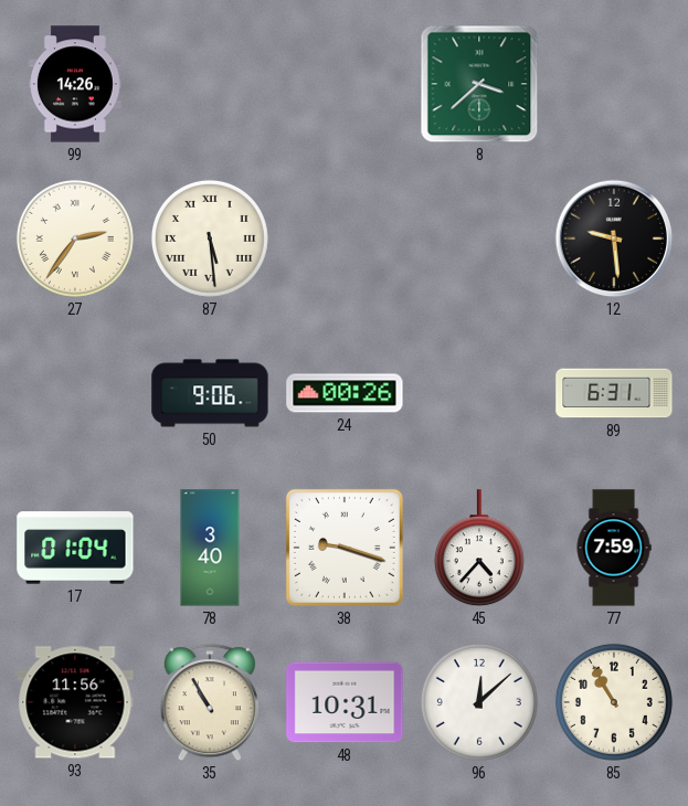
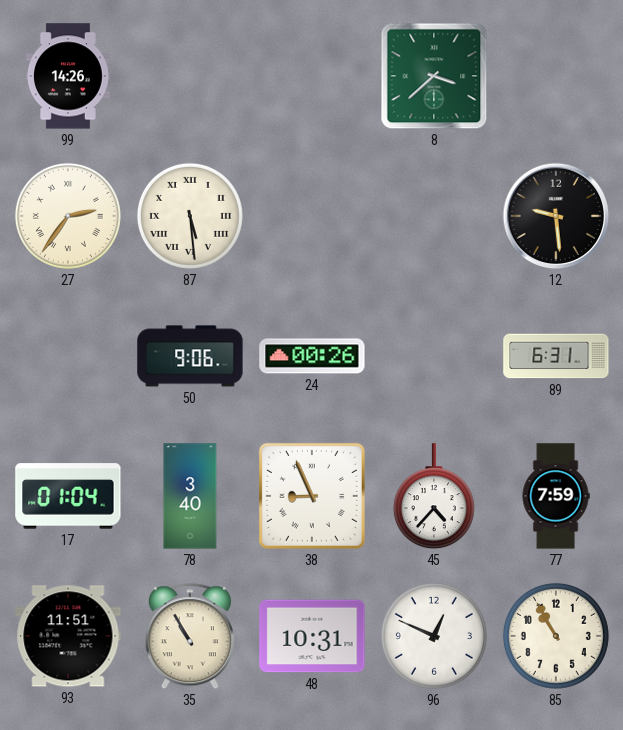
38: 9:18 -> 8:56
93: 11:56 -> 11:51
96: 12:08 -> 12:49
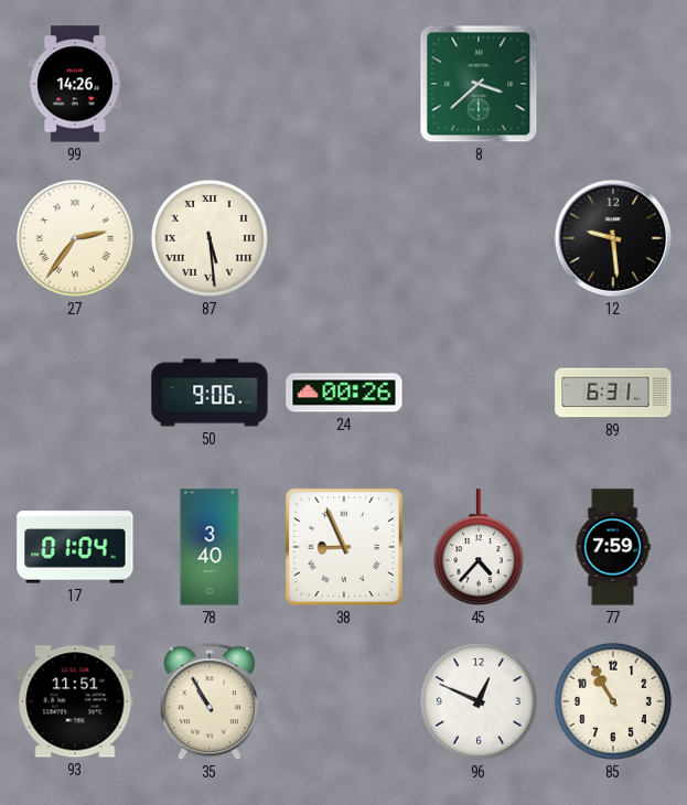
48: 10:31 -> none
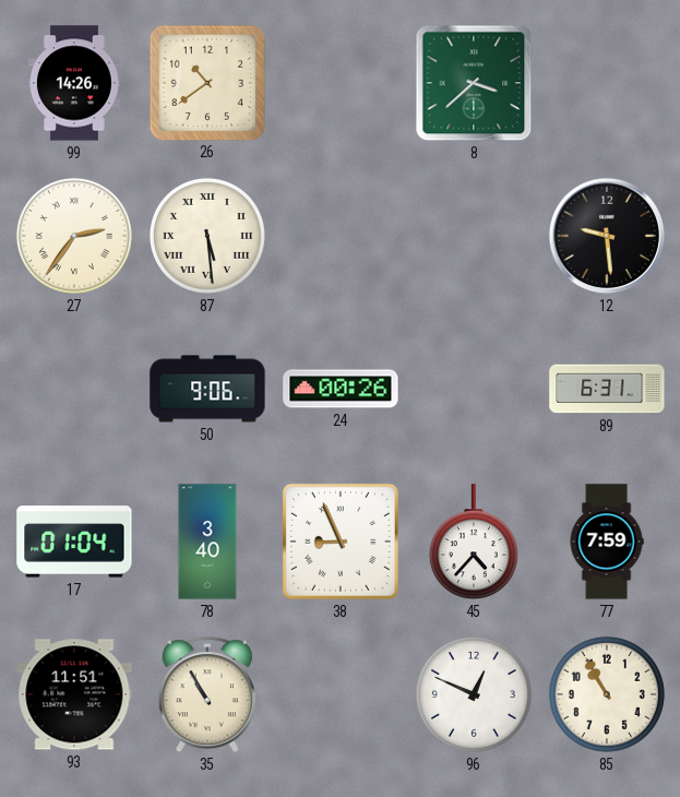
26: none -> 10:39
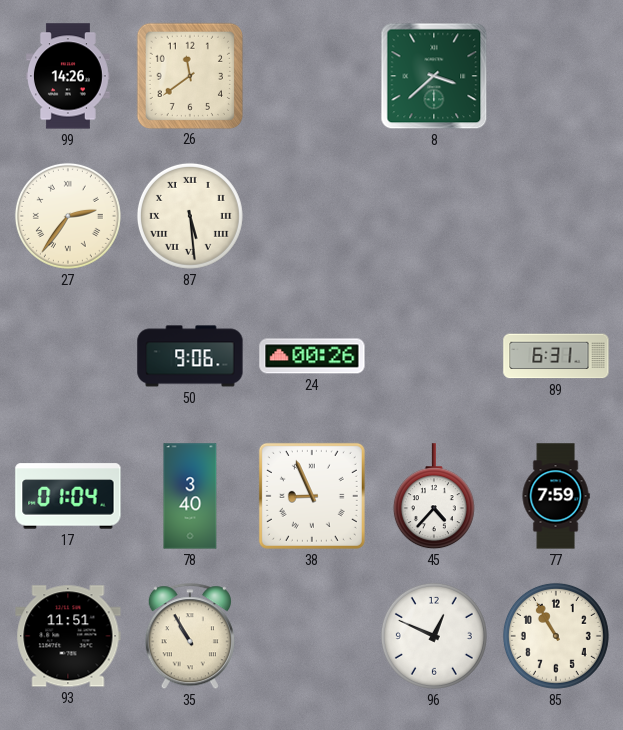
26: 10:39 -> 11:39
12: 9:29 -> none
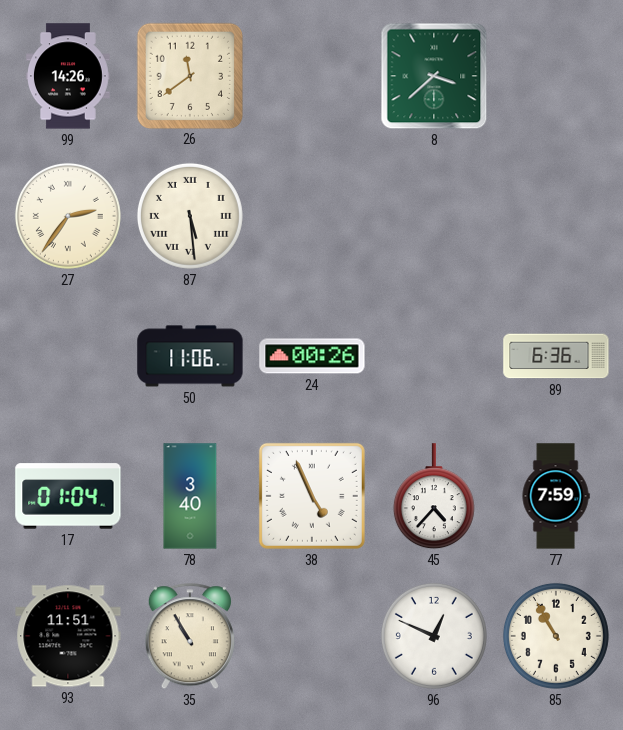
50: 9:06 -> 11:06
89: 6:31 -> 6:36
38: 8:56 -> 4:56
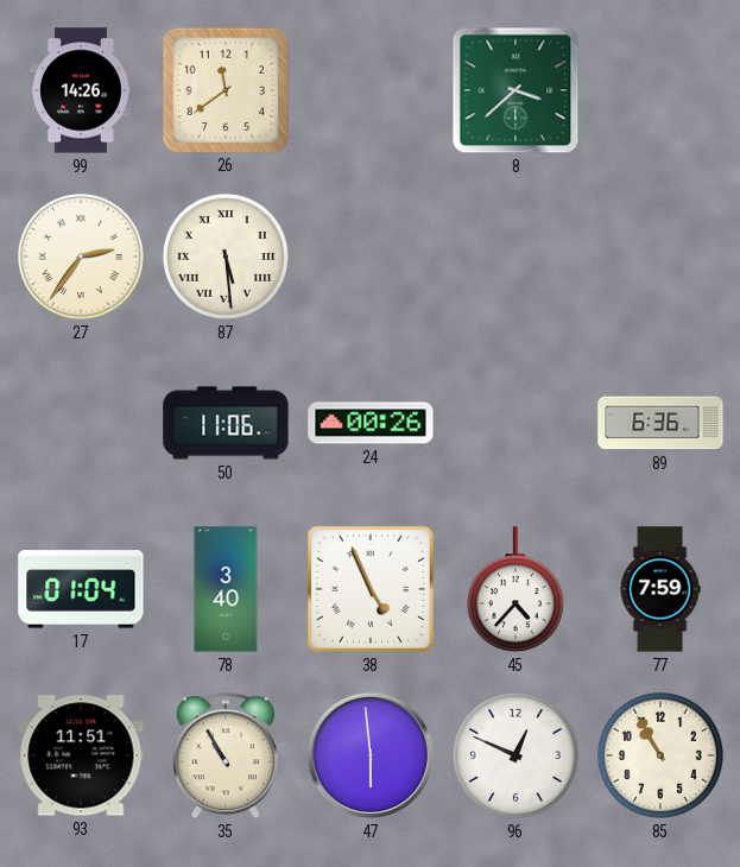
47: none -> 5:59
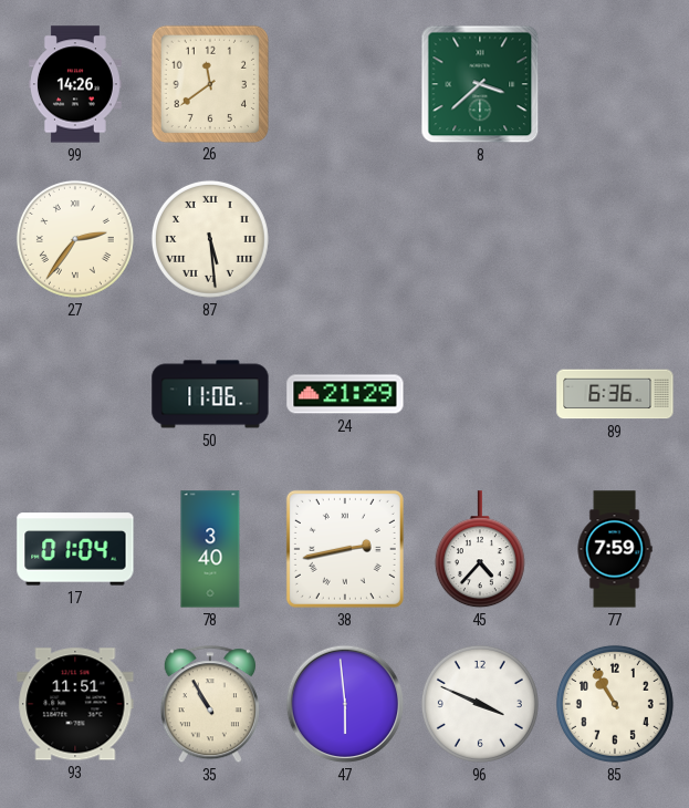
24: 00:26 -> 21:29
38: 4:56 -> 2:43
96: 12:49 -> 3:49
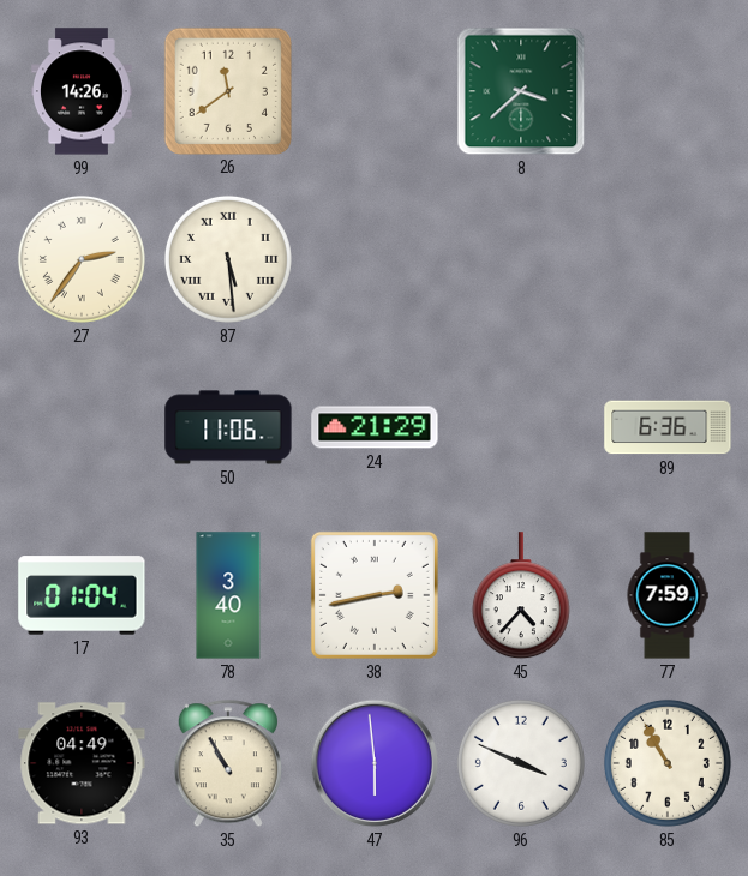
93: 11:51 -> 04:49
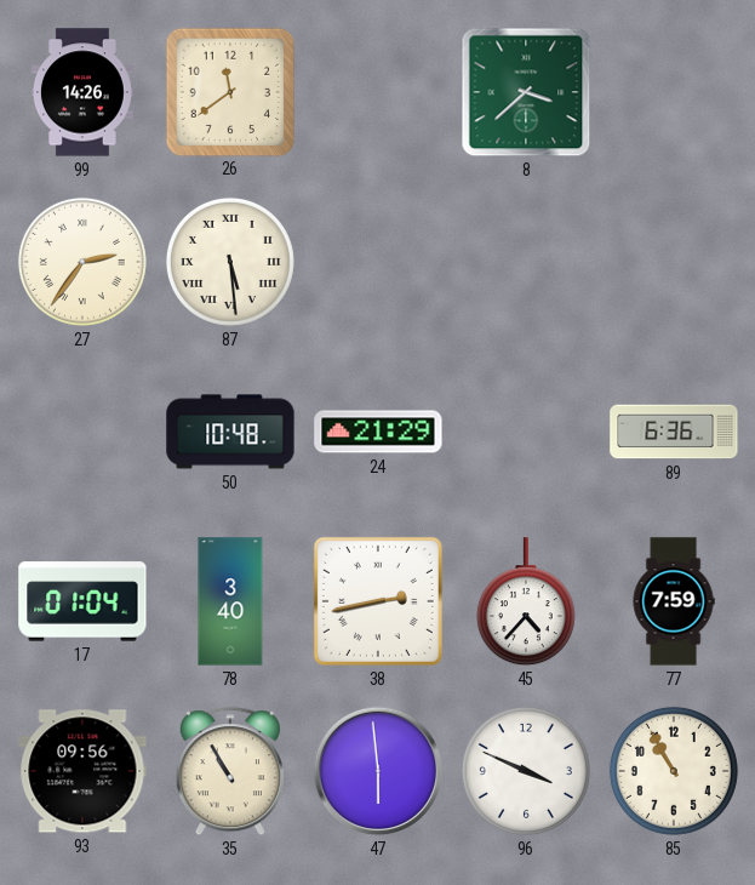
50: 11:06 -> 10:48
93: 04:49 -> 09:56
